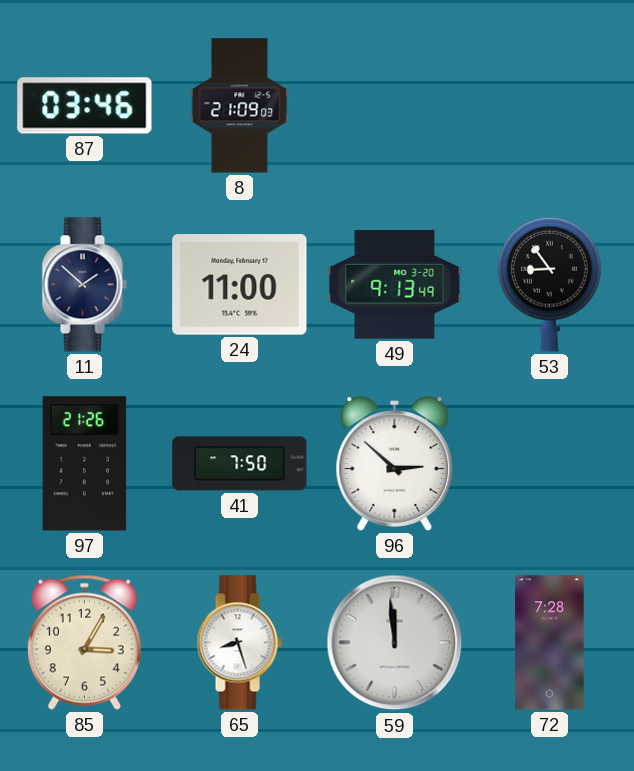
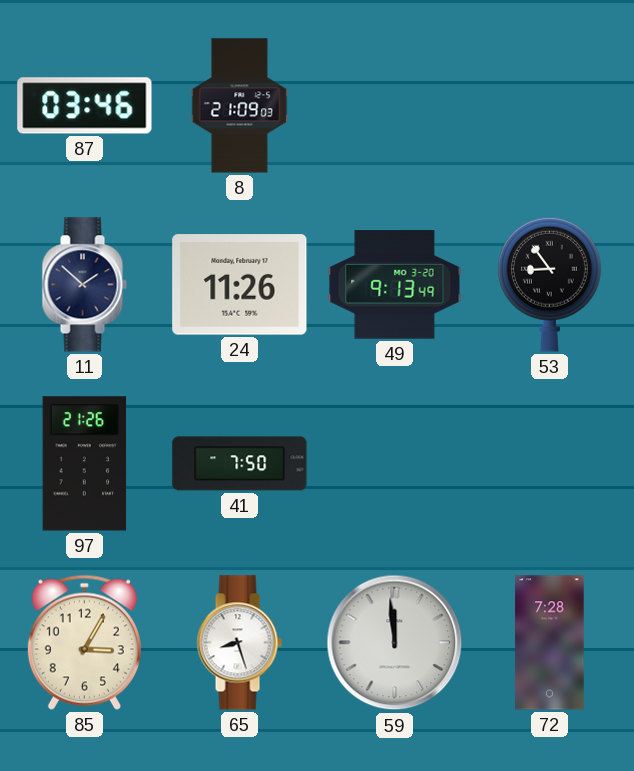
24: 11:00 -> 11:26
96: 2:52 -> none
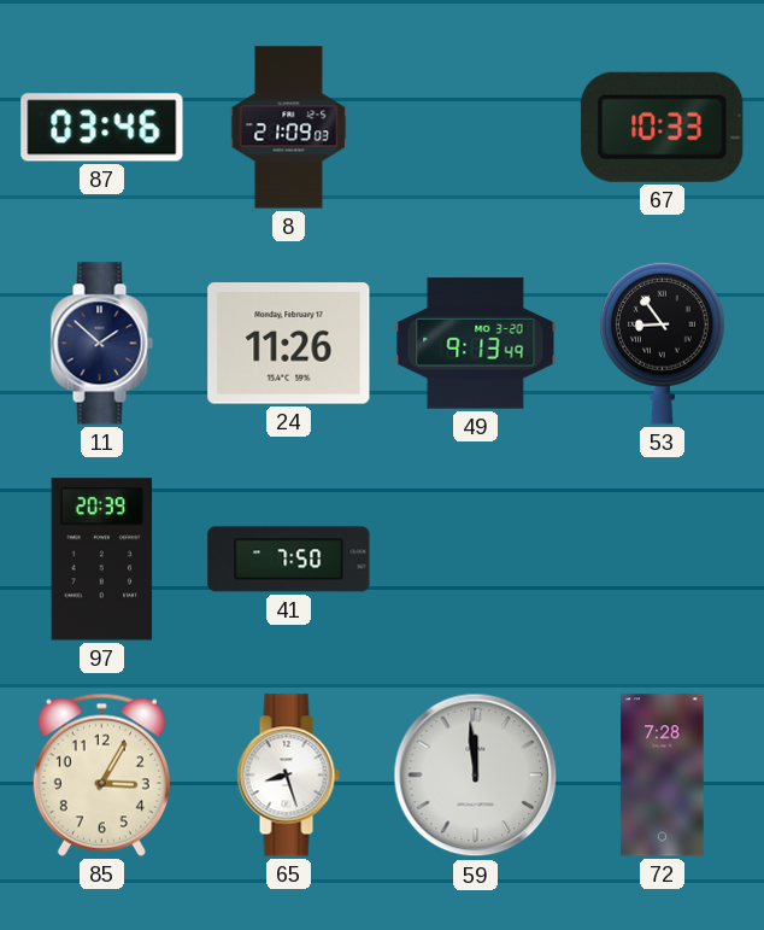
67: none -> 10:33
97: 21:26 -> 20:39
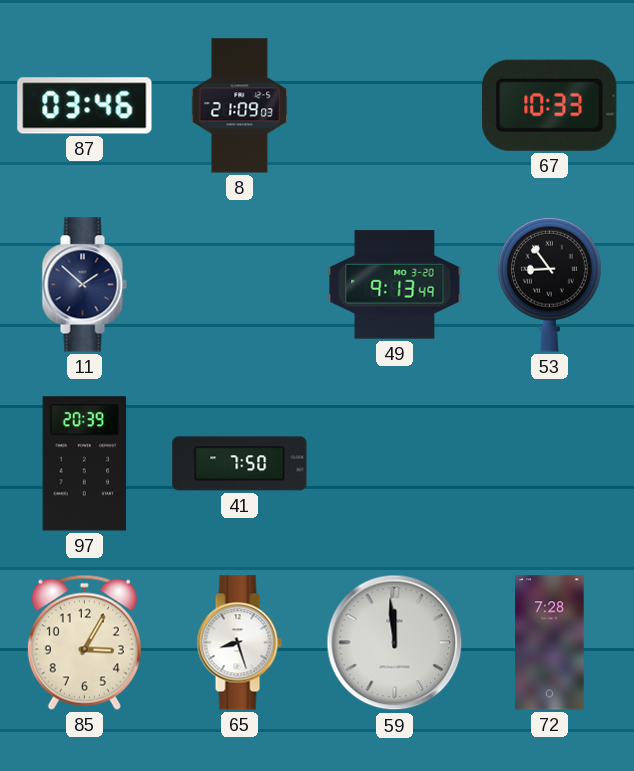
24: 11:26 -> none
